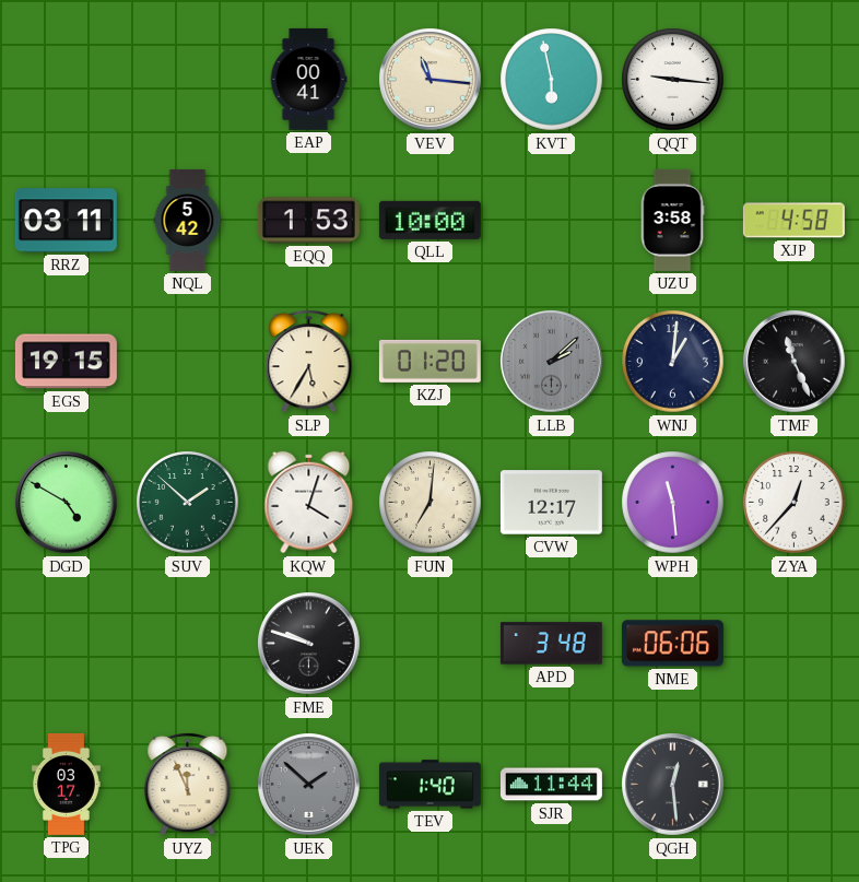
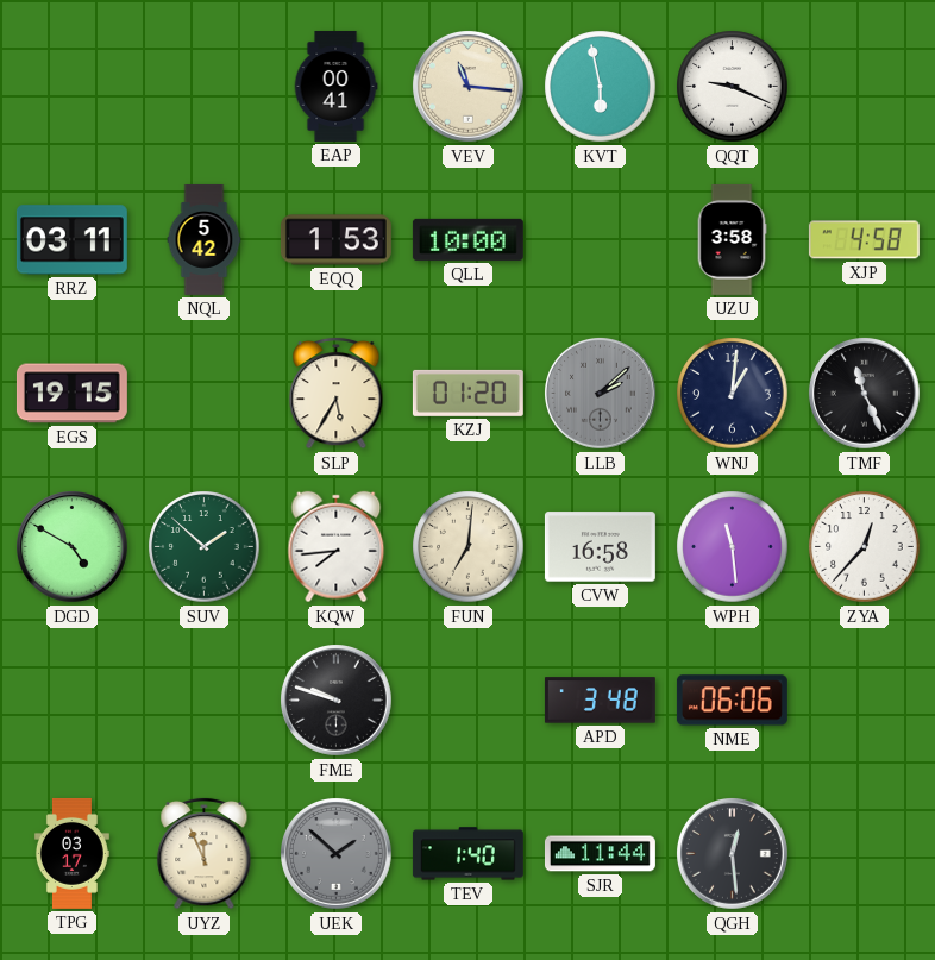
QQT: 9:16 -> 9:19
KQW: 4:03 -> 7:44
CVW: 12:17 -> 16:58
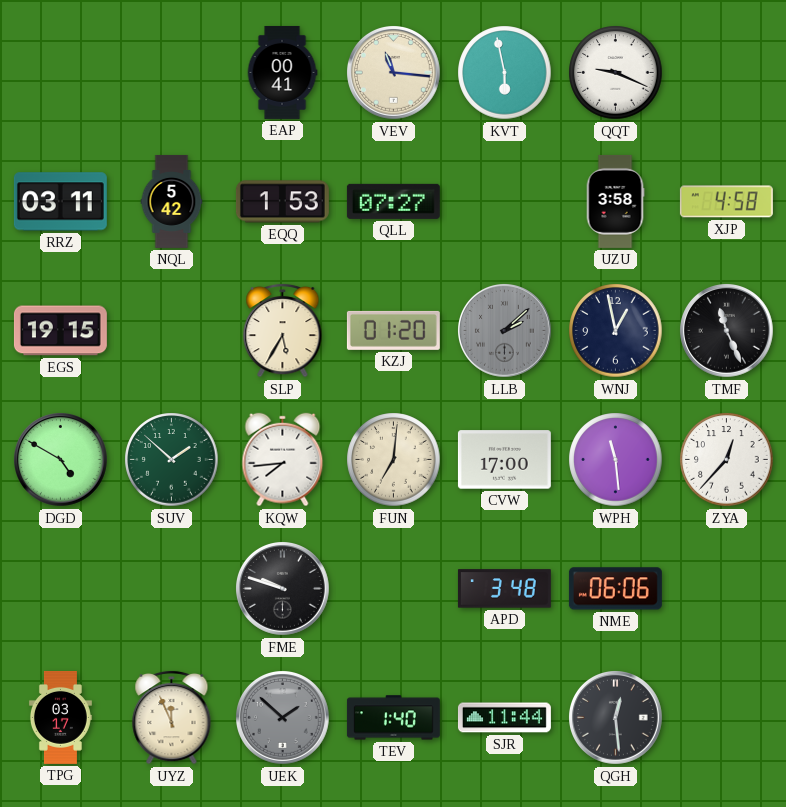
QLL: 10:00 -> 07:27
WNJ: 1:01 -> 12:58
CVW: 16:58 -> 17:00
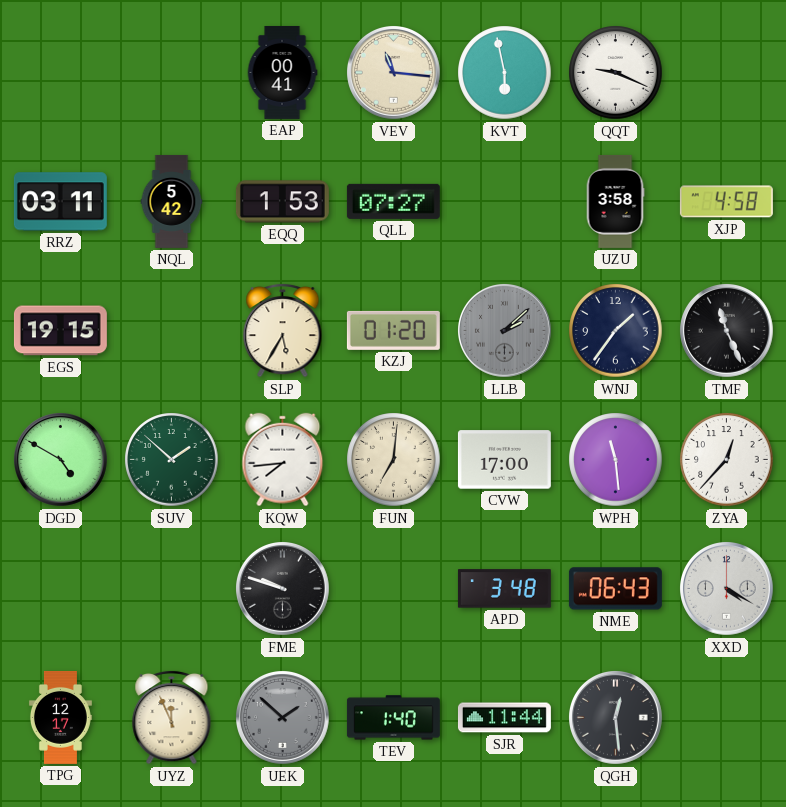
WNJ: 12:58 -> 1:36
NME: 06:06 -> 06:43
XXD: none -> 4:20
TPG: 03:17 -> 12:17
